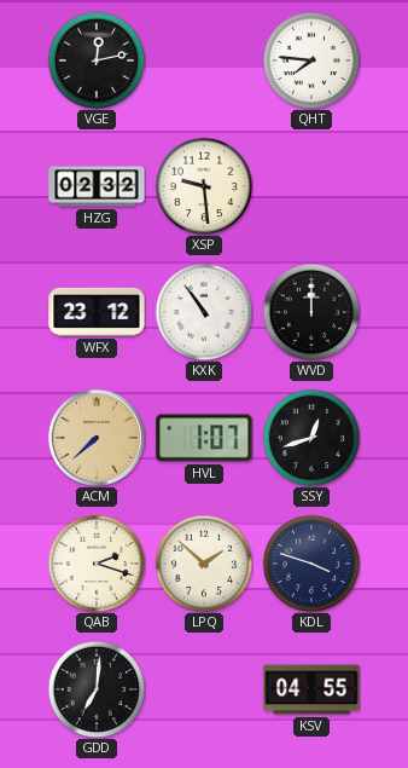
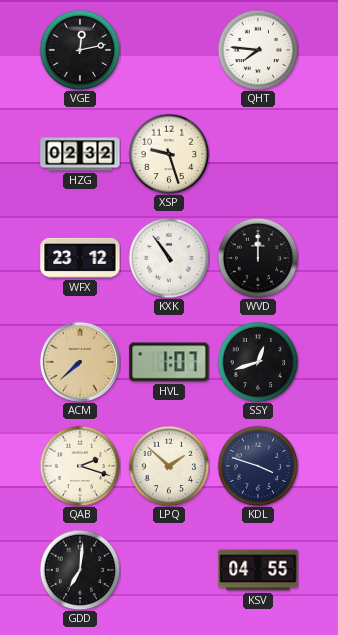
XSP: 9:29 -> 9:27
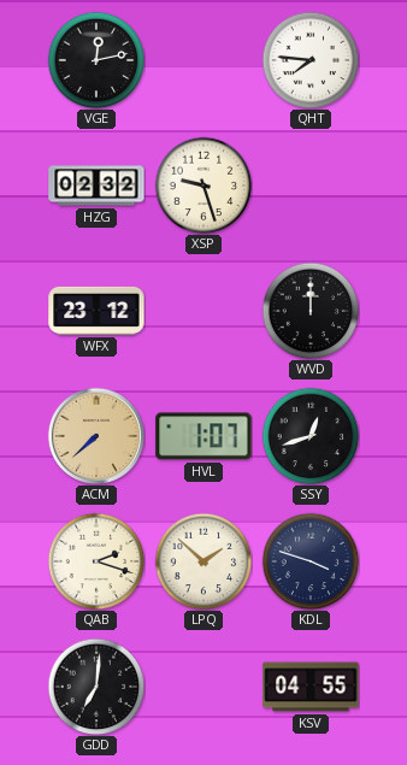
KXK: 10:54 -> none
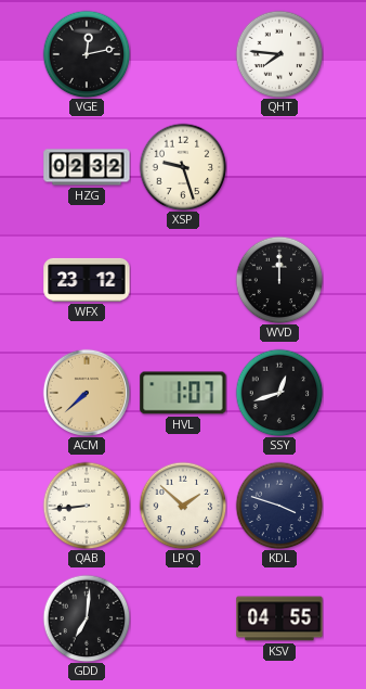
QAB: 2:18 -> 8:44
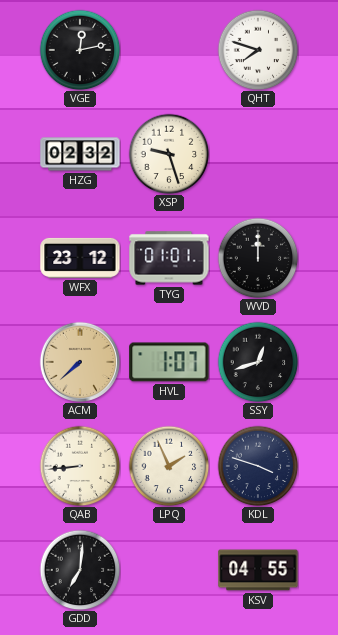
QHT: 7:46 -> 7:48
TYG: none -> 01:01
LPQ: 1:52 -> 1:56
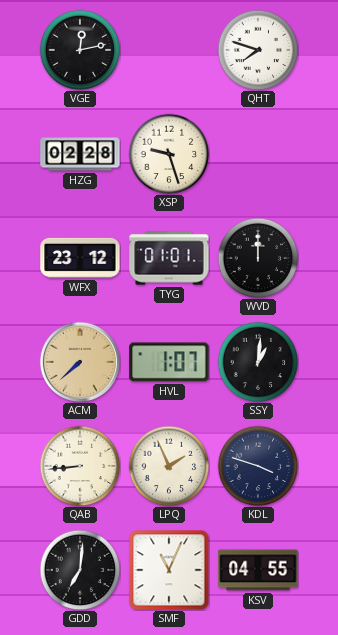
HZG: 02:32 -> 02:28
SSY: 12:42 -> 1:01
SMF: none -> 11:04
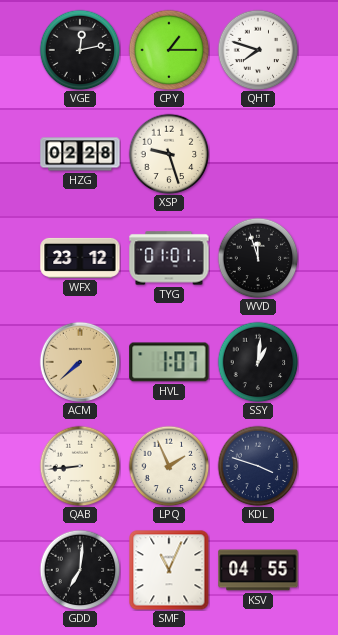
CPY: none -> 1:15
WVD: 12:00 -> 11:57
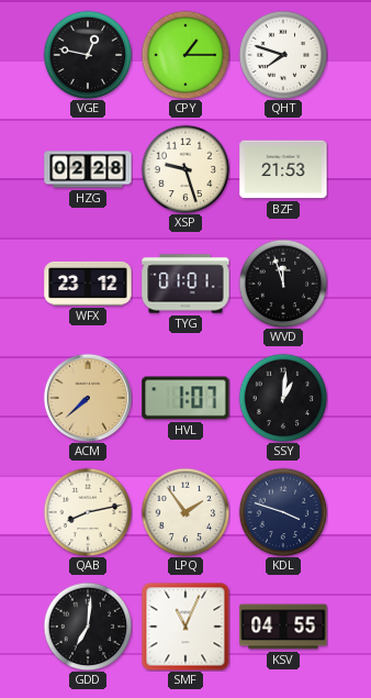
VGE: 12:13 -> 12:47
BZF: none -> 21:53
QAB: 8:44 -> 8:13
LPQ: 1:56 -> 1:54
